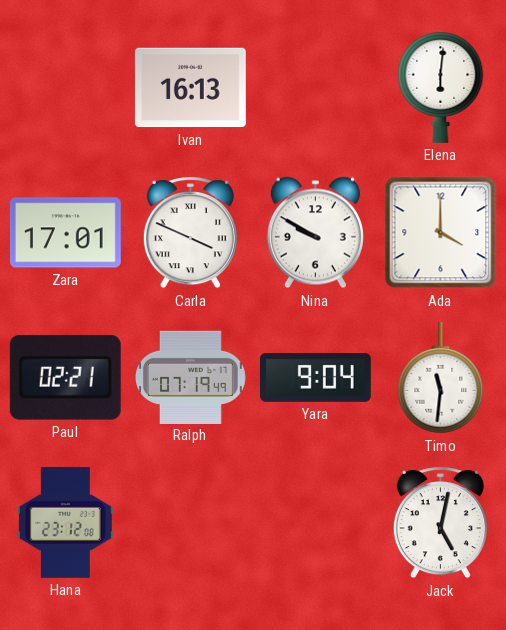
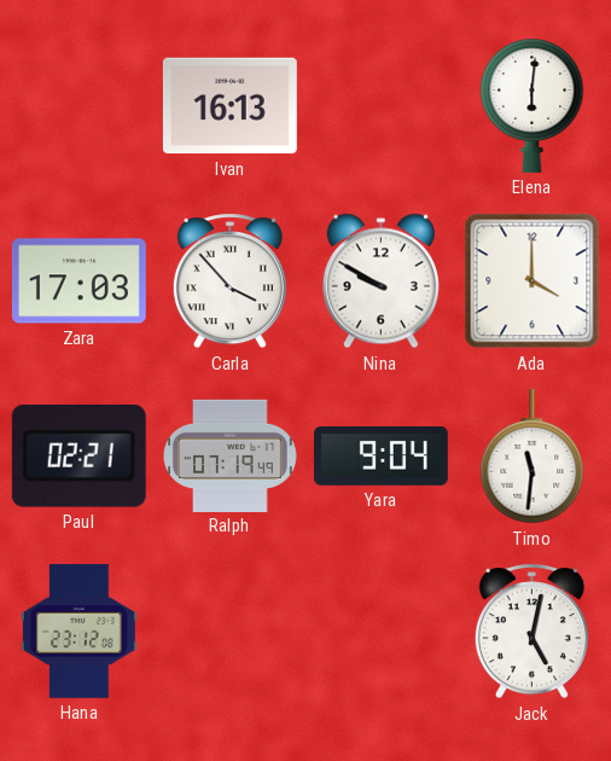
Zara: 17:01 -> 17:03
Carla: 3:49 -> 3:53
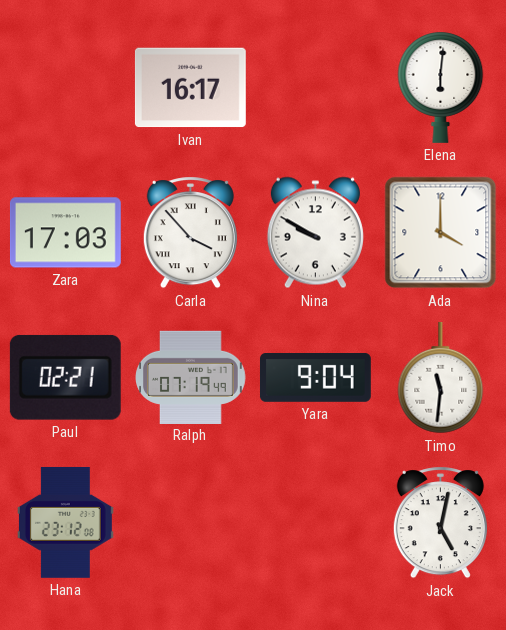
Ivan: 16:13 -> 16:17
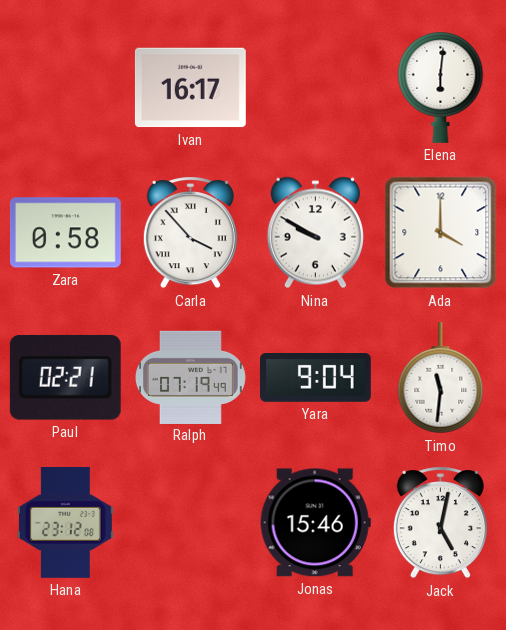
Zara: 17:03 -> 0:58
Jonas: none -> 15:46
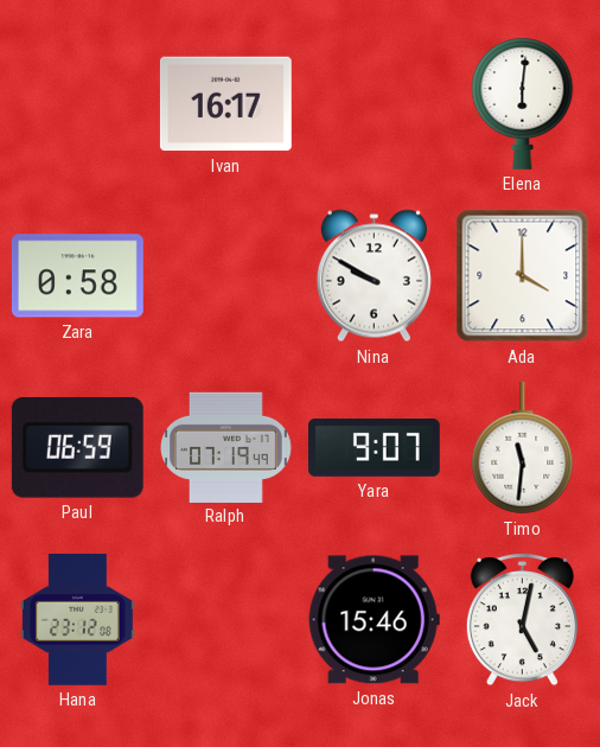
Carla: 3:53 -> none
Paul: 02:21 -> 06:59
Yara: 9:04 -> 9:07
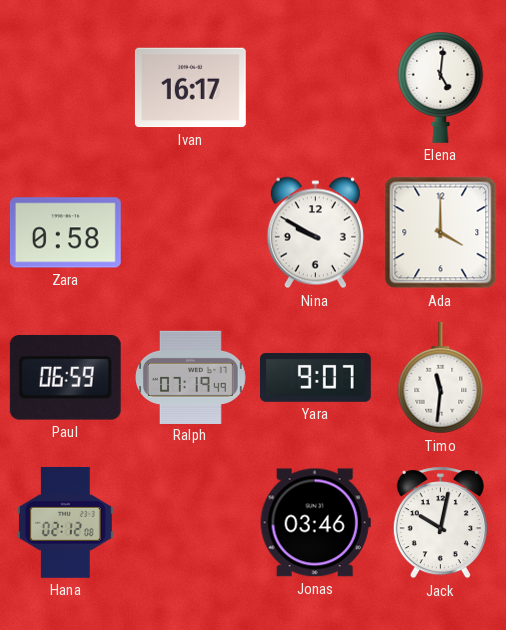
Elena: 6:01 -> 5:01
Hana: 23:12 -> 02:12
Jonas: 15:46 -> 03:46
Jack: 5:02 -> 10:02
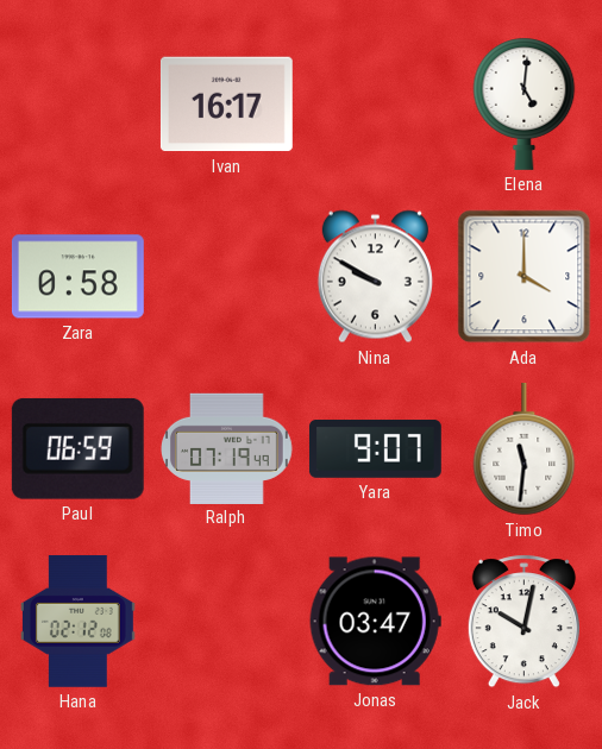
Jonas: 03:46 -> 03:47
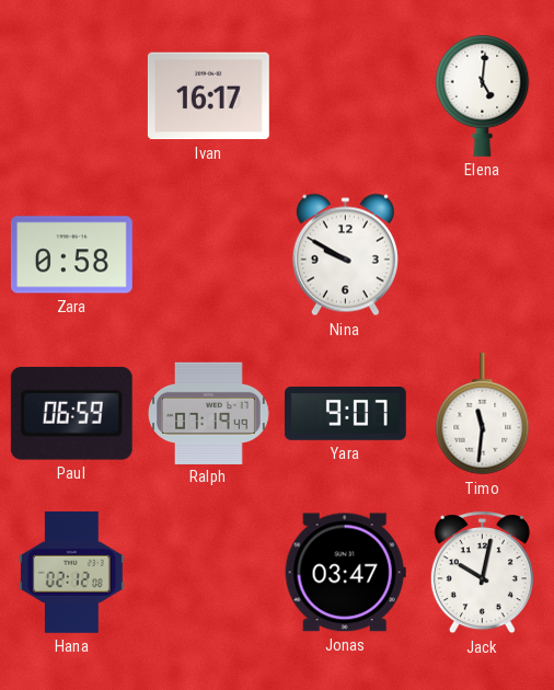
Ada: 4:00 -> none
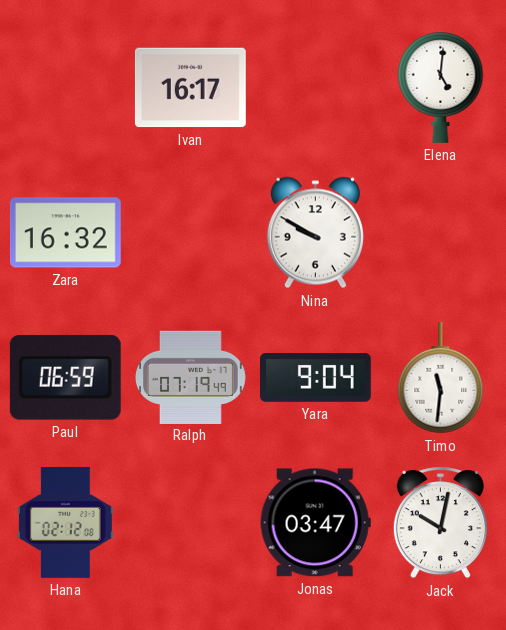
Zara: 0:58 -> 16:32
Yara: 9:07 -> 9:04
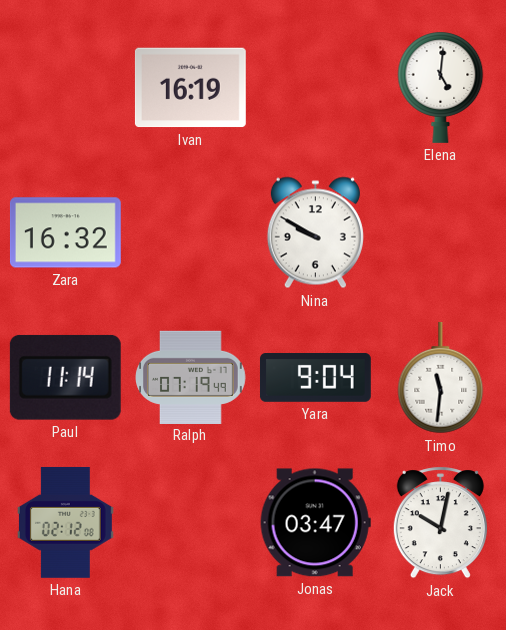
Ivan: 16:17 -> 16:19
Paul: 06:59 -> 11:14
